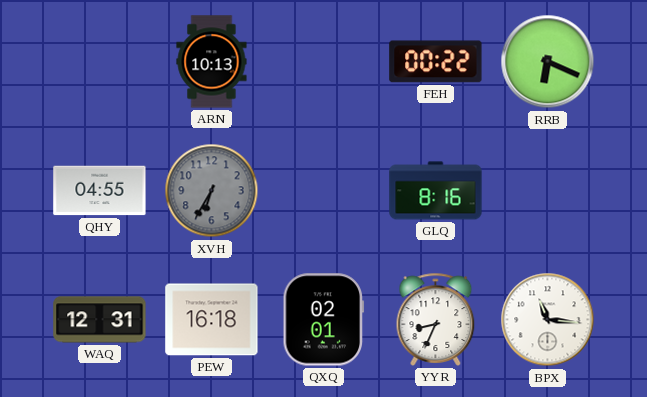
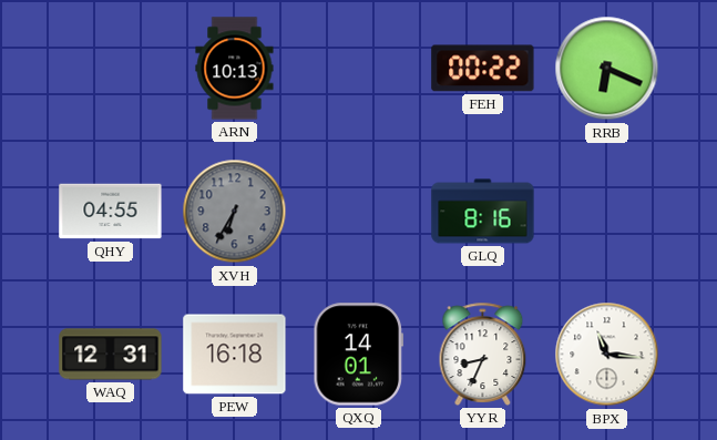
QXQ: 02:01 -> 14:01
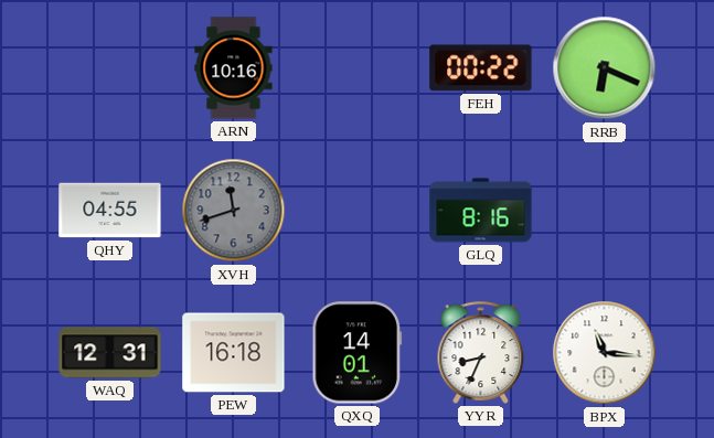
ARN: 10:13 -> 10:16
XVH: 6:35 -> 11:42
